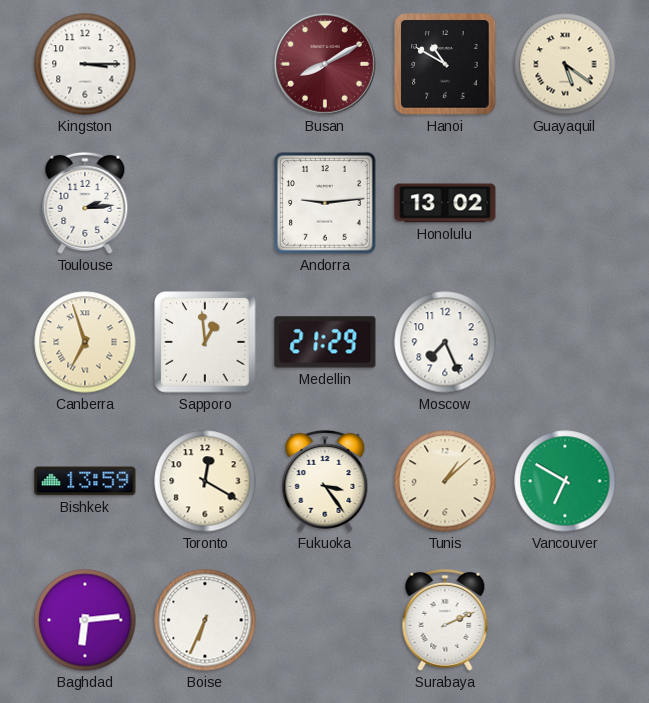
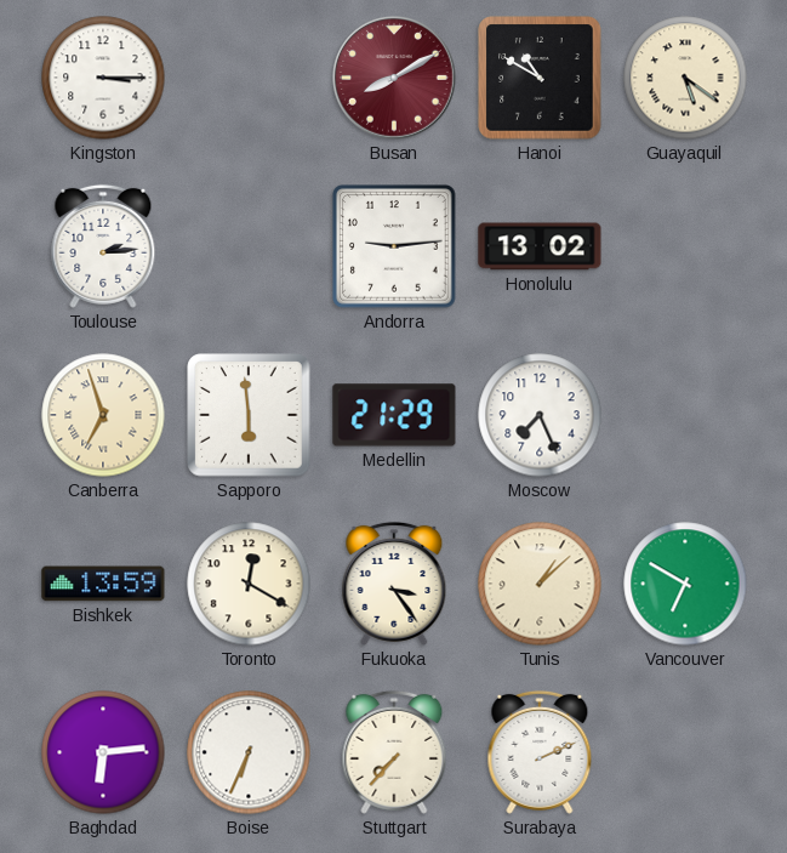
Sapporo: 12:59 -> 5:59
Stuttgart: none -> 7:37
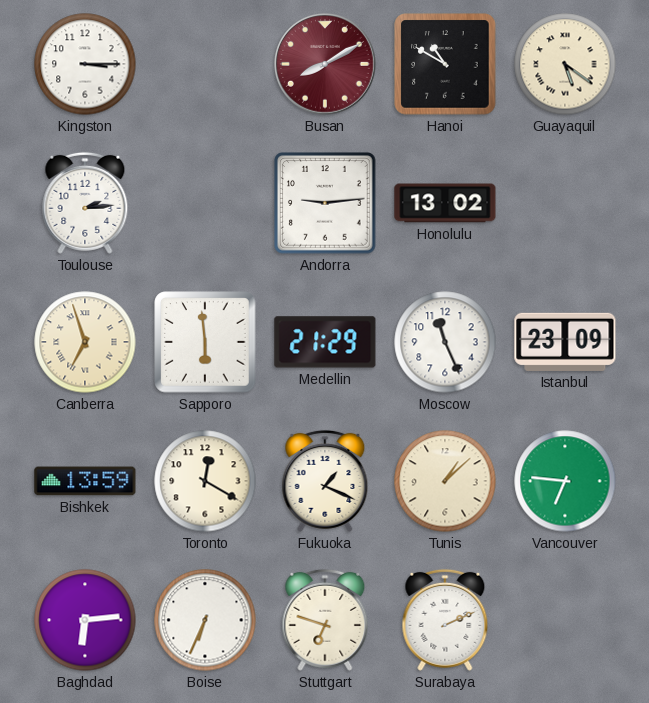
Moscow: 7:26 -> 11:26
Istanbul: none -> 23:09
Fukuoka: 3:24 -> 1:19
Vancouver: 6:50 -> 6:46
Stuttgart: 7:37 -> 6:48
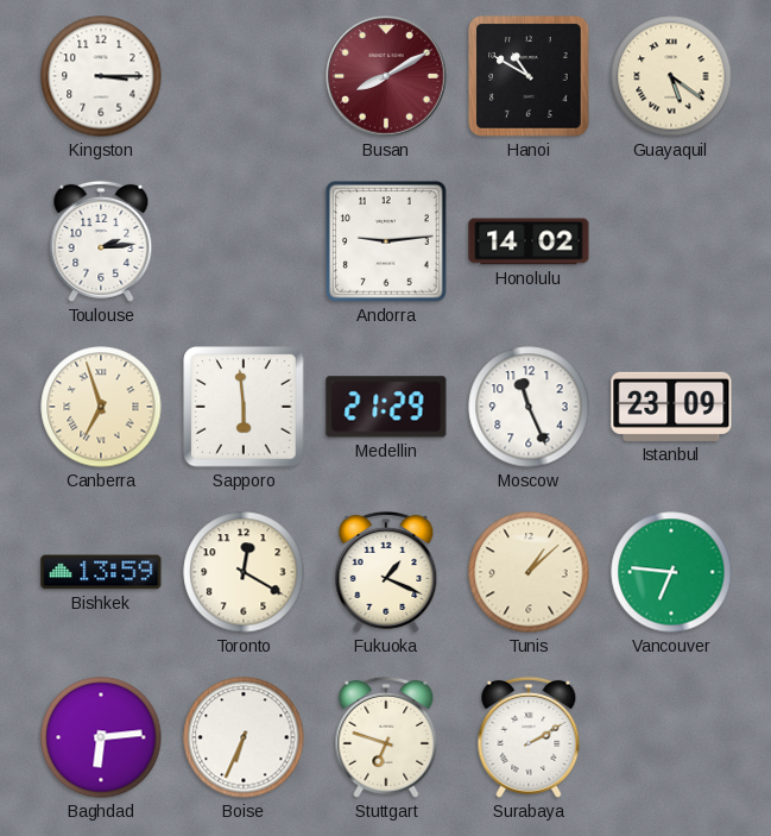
Honolulu: 13:02 -> 14:02
Surabaya: 2:11 -> 2:10
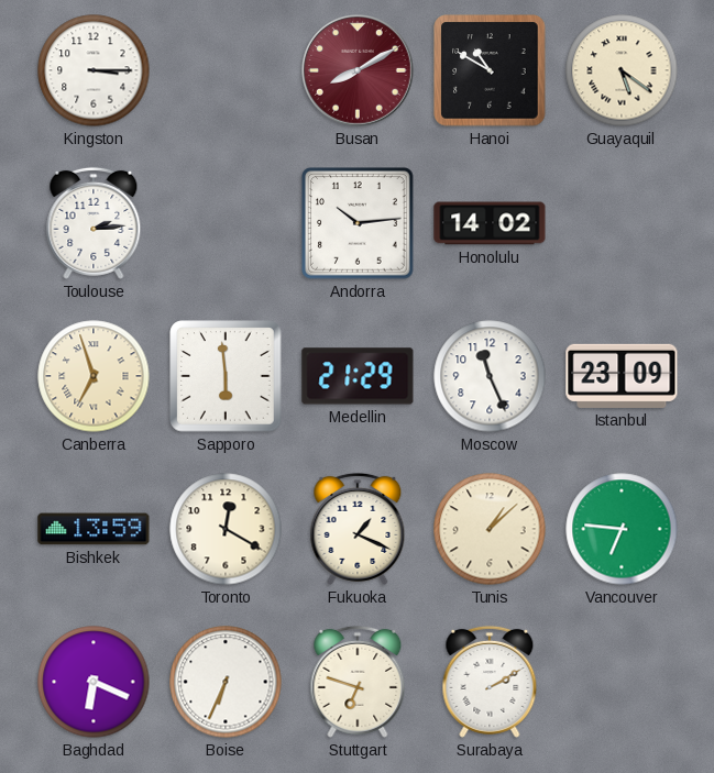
Andorra: 9:14 -> 10:14
Baghdad: 6:14 -> 6:19
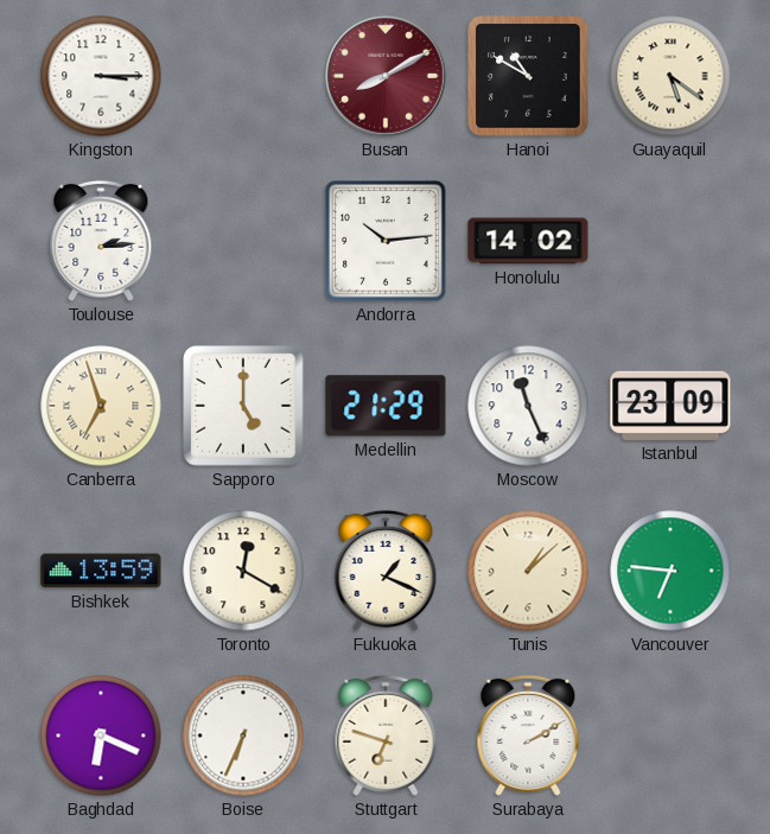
Sapporo: 5:59 -> 5:00
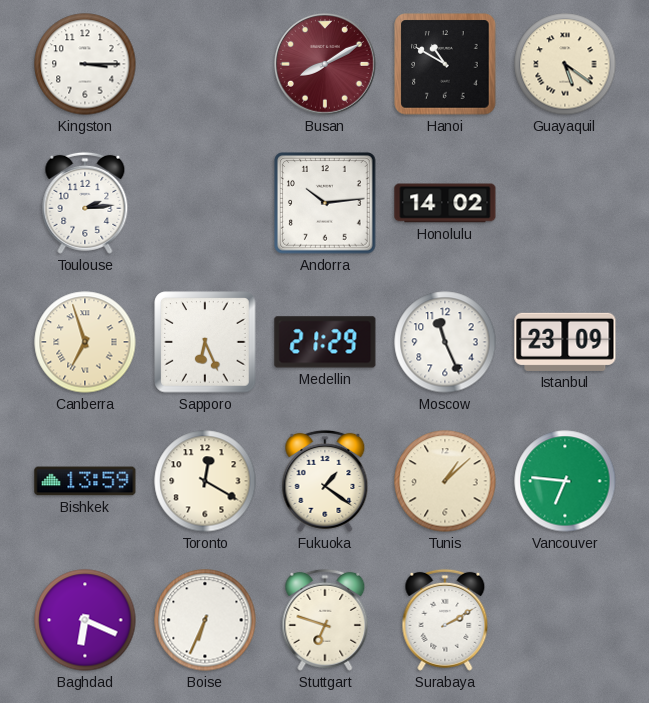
Sapporo: 5:00 -> 6:26
Fukuoka: 1:19 -> 1:21
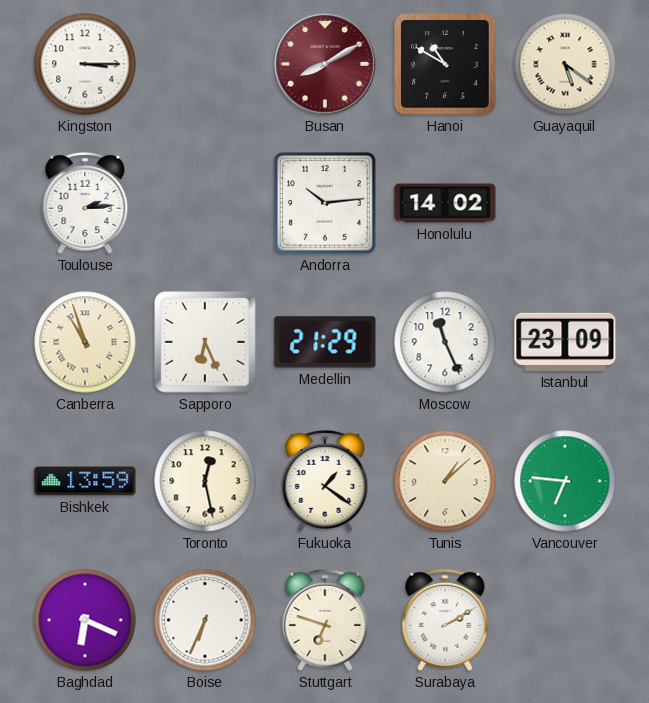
Canberra: 6:57 -> 10:57
Toronto: 12:20 -> 12:28
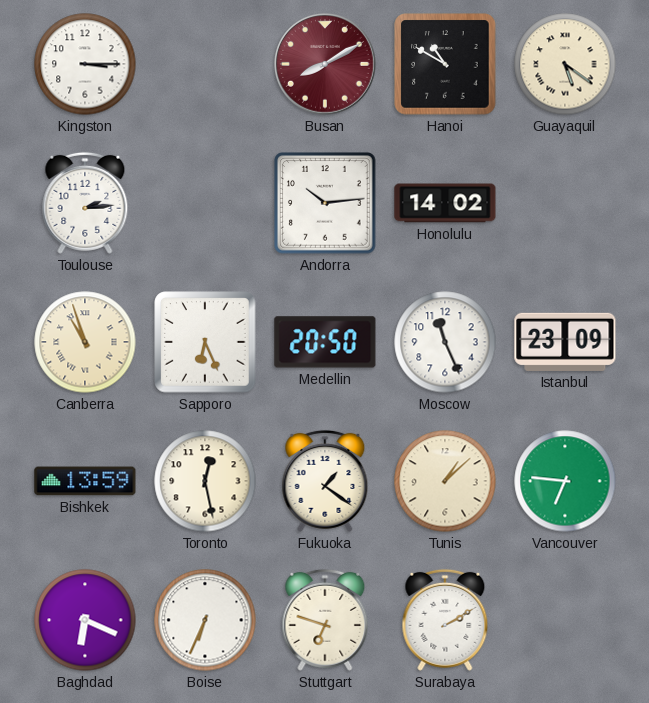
Medellin: 21:29 -> 20:50
